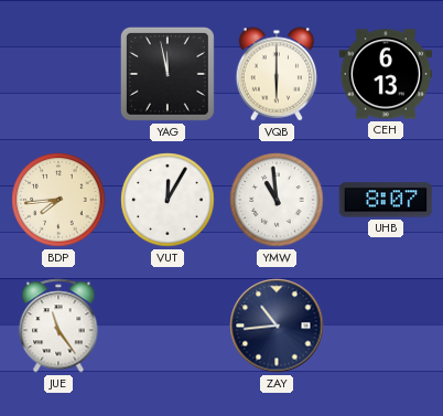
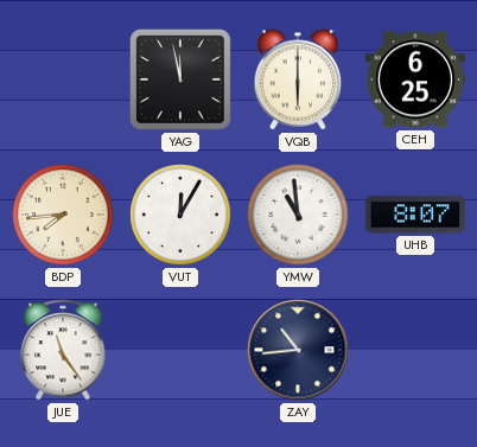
CEH: 6:13 -> 6:25
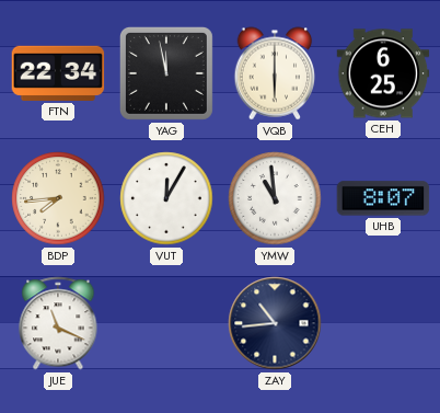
FTN: none -> 22:34
JUE: 11:24 -> 11:19
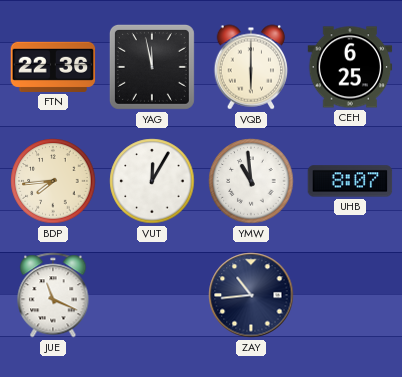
FTN: 22:34 -> 22:36
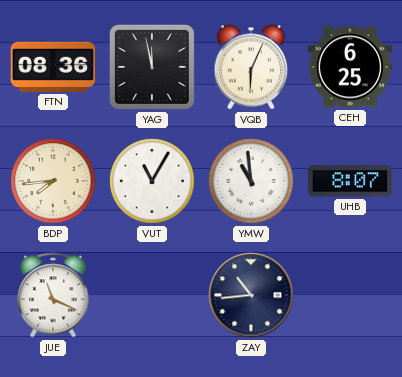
FTN: 22:36 -> 08:36
VQB: 6:00 -> 6:04
VUT: 12:05 -> 11:05
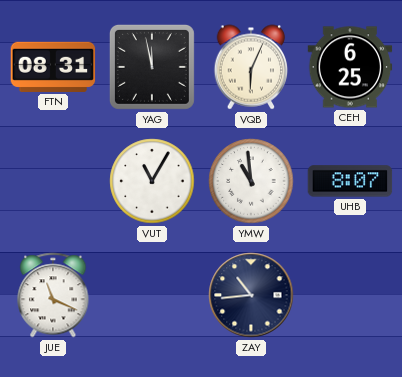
FTN: 08:36 -> 08:31
BDP: 7:44 -> none
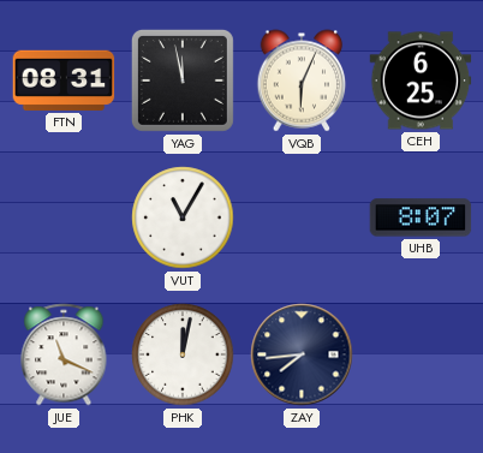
YMW: 10:59 -> none
PHK: none -> 12:02
ZAY: 10:44 -> 7:44
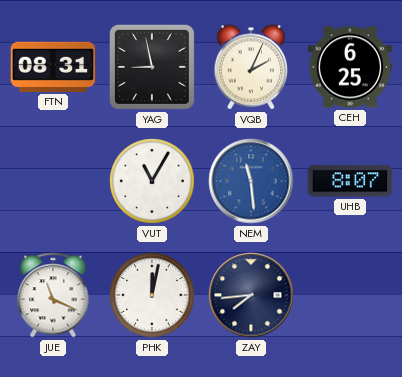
YAG: 11:58 -> 8:58
VQB: 6:04 -> 2:04
NEM: none -> 11:29
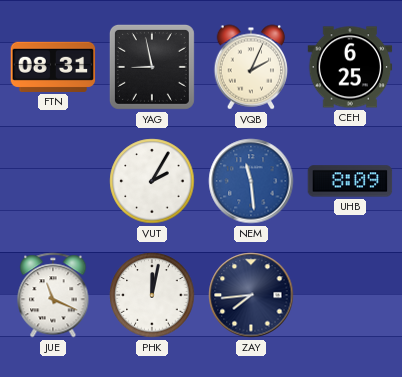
VUT: 11:05 -> 2:05
UHB: 8:07 -> 8:09
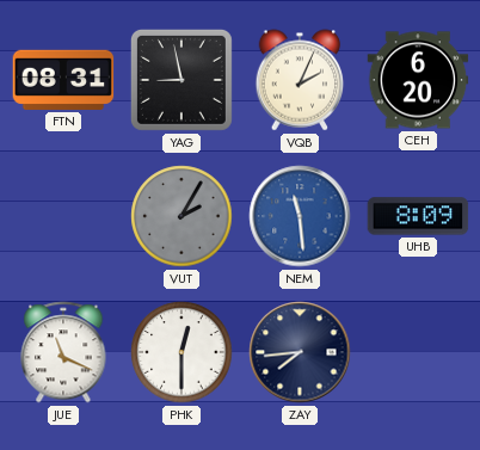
CEH: 6:25 -> 6:20
VUT dial: white -> grey
PHK: 12:02 -> 12:30
